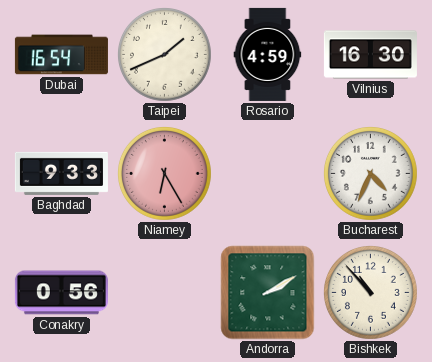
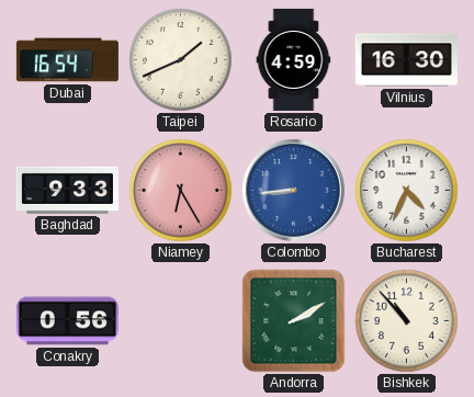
Colombo: none -> 8:44
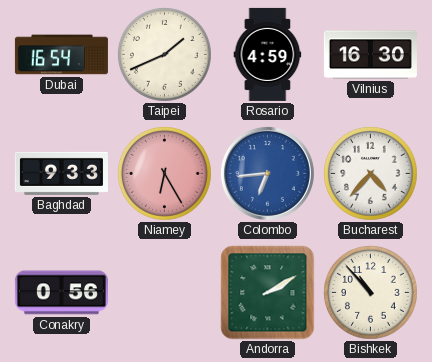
Colombo: 8:44 -> 6:44
Bucharest: 4:34 -> 4:37
